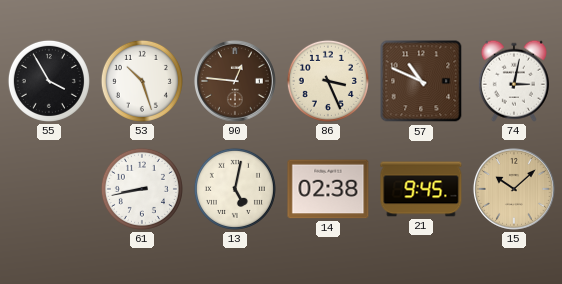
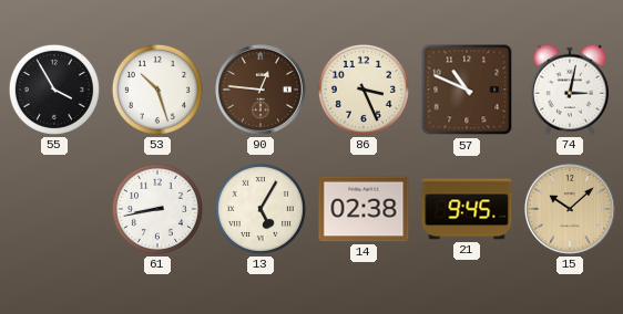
13: 5:02 -> 5:05
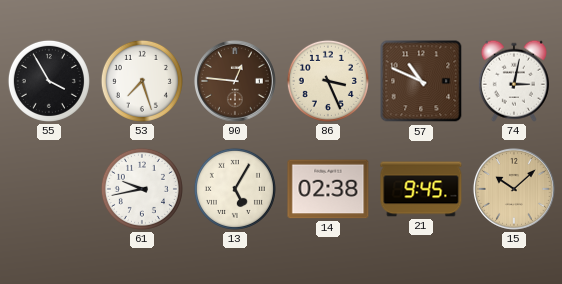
53: 10:27 -> 7:27
61: 8:43 -> 9:43
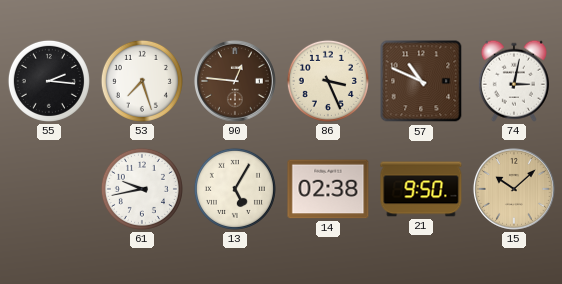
55: 3:55 -> 2:16
21: 9:45 -> 9:50
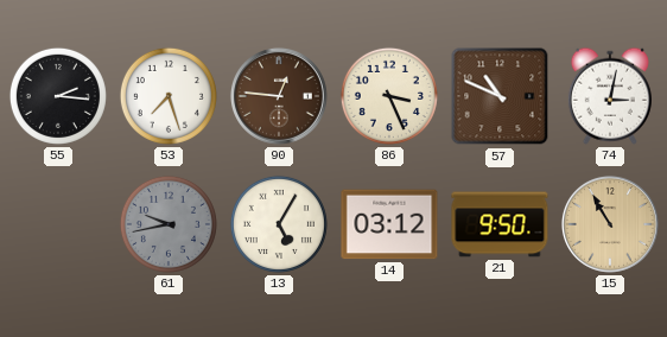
61 dial: white -> grey
14: 02:38 -> 03:12
15: 10:08 -> 10:55
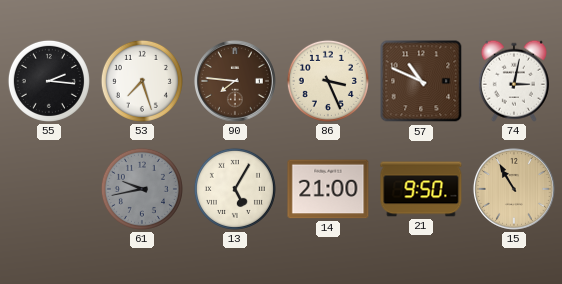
90: 12:46 -> 7:46
14: 03:12 -> 21:00
